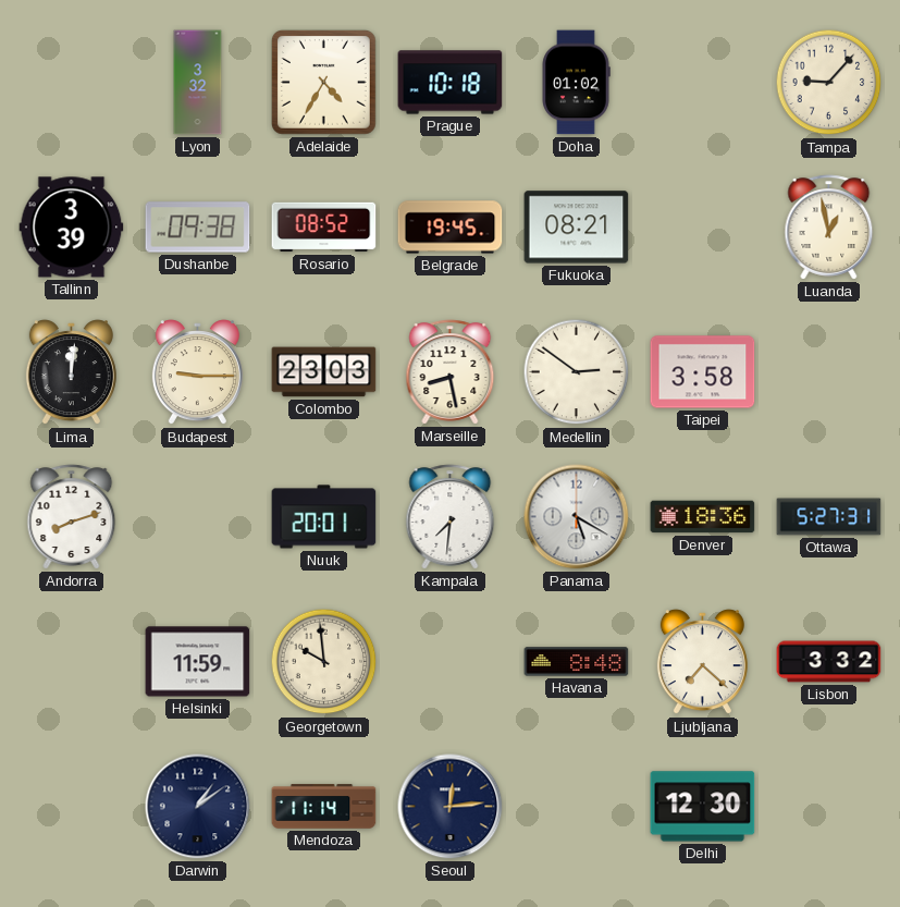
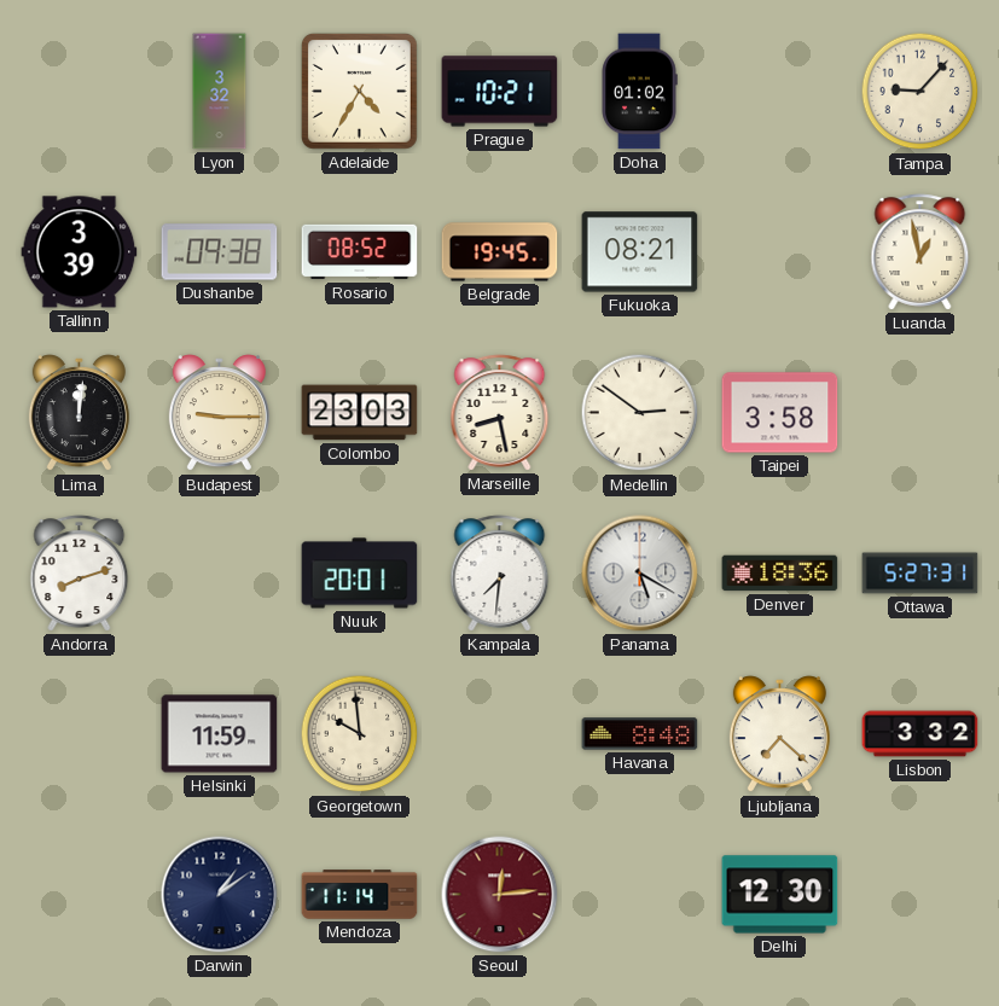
Prague: 10:18 -> 10:21
Seoul dial: navy -> burgundy
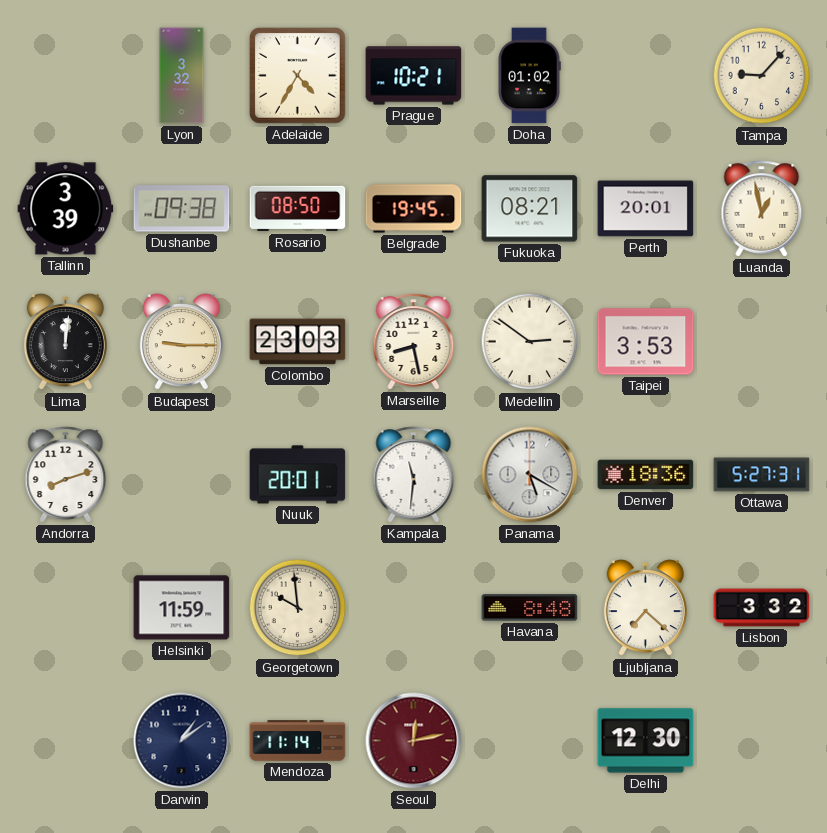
Rosario: 08:52 -> 08:50
Perth: none -> 20:01
Taipei: 3:58 -> 3:53
Kampala: 7:31 -> 11:31
Seoul: 12:14 -> 12:13
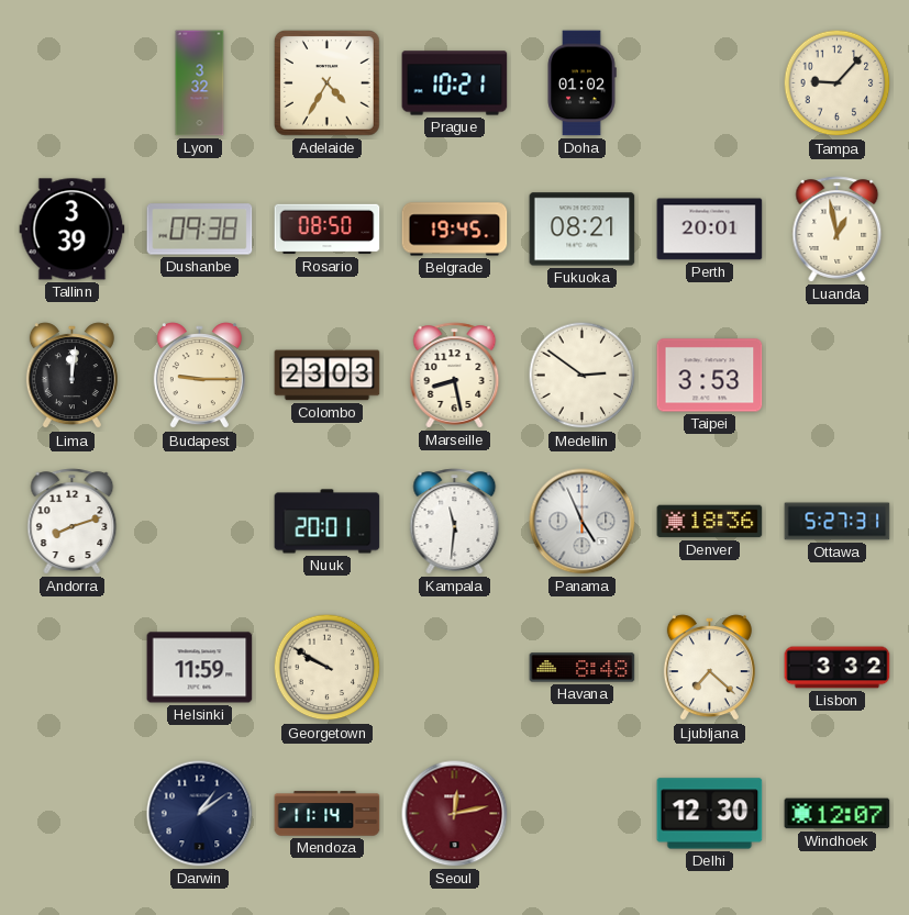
Panama: 5:20 -> 4:56
Georgetown: 9:59 -> 9:50
Windhoek: none -> 12:07
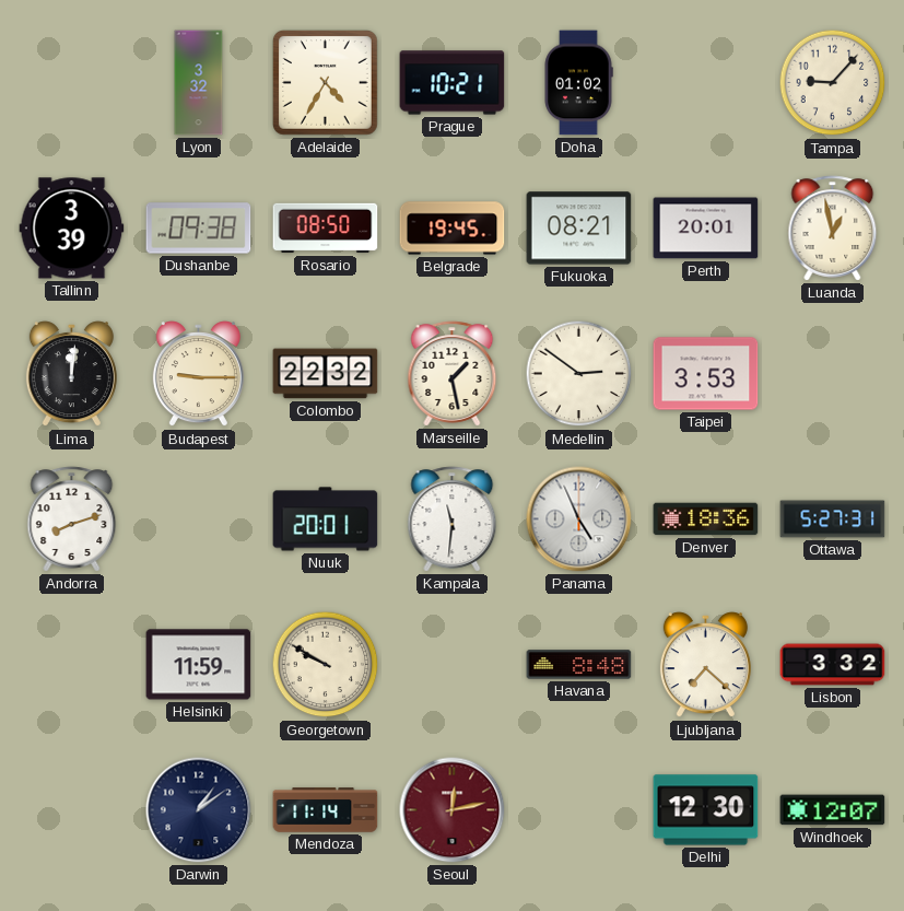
Colombo: 23:03 -> 22:32
Marseille: 8:28 -> 1:28
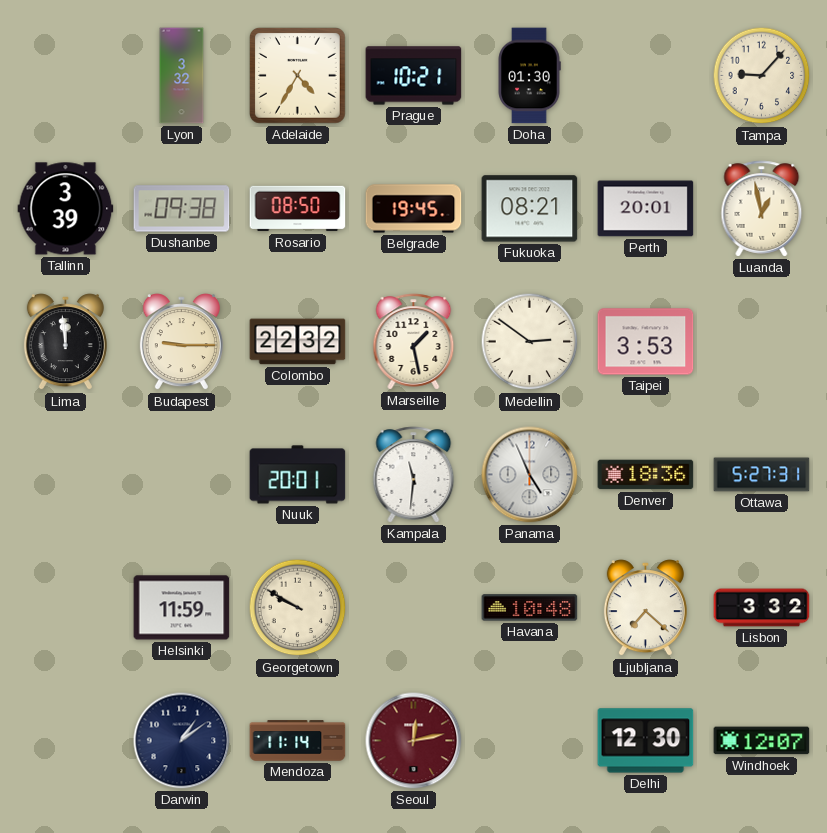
Doha: 01:02 -> 01:30
Lima: 12:01 -> 11:59
Andorra: 8:12 -> none
Havana: 8:48 -> 10:48
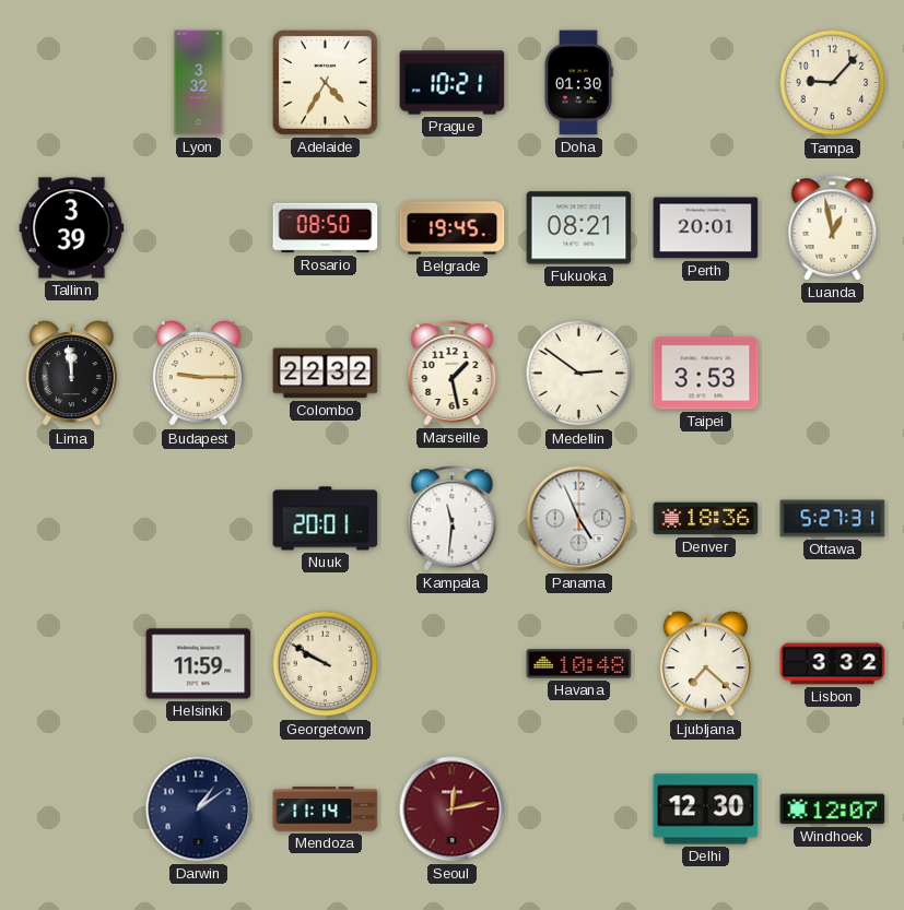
Dushanbe: 09:38 -> none
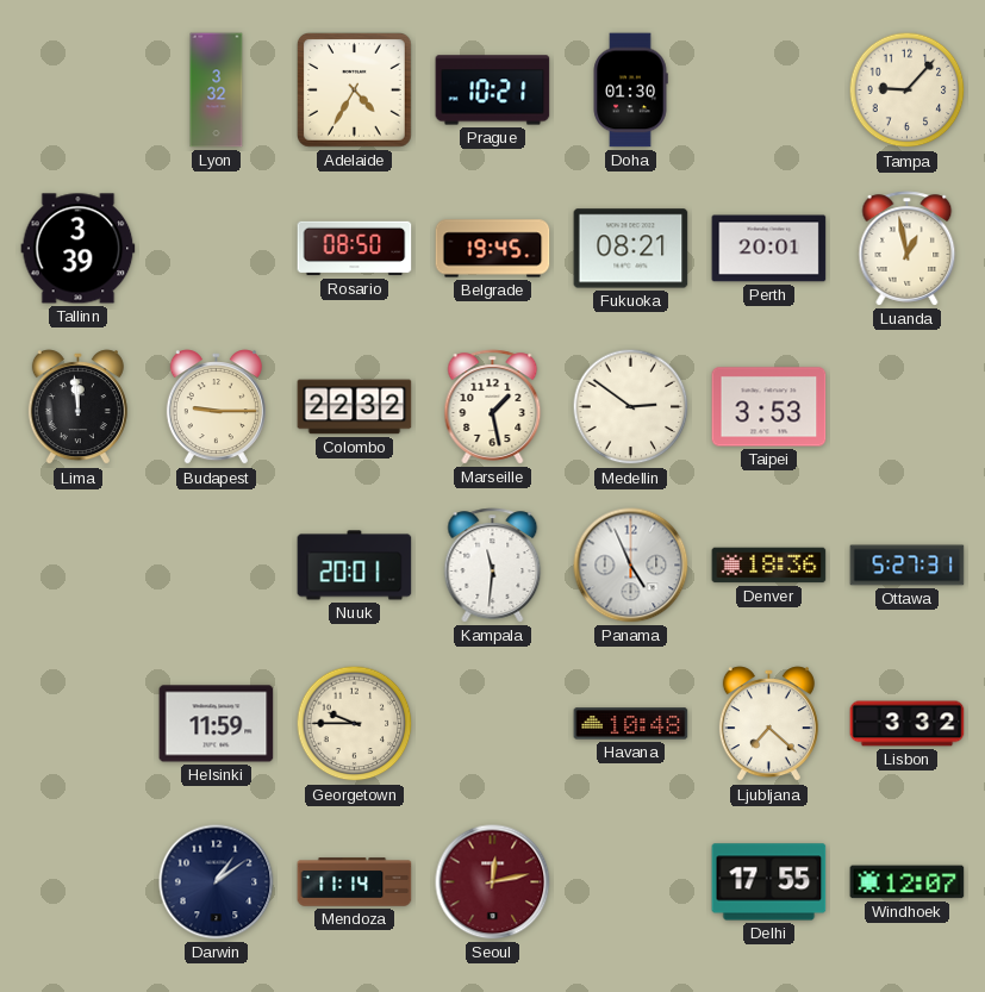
Georgetown: 9:50 -> 9:45
Delhi: 12:30 -> 17:55
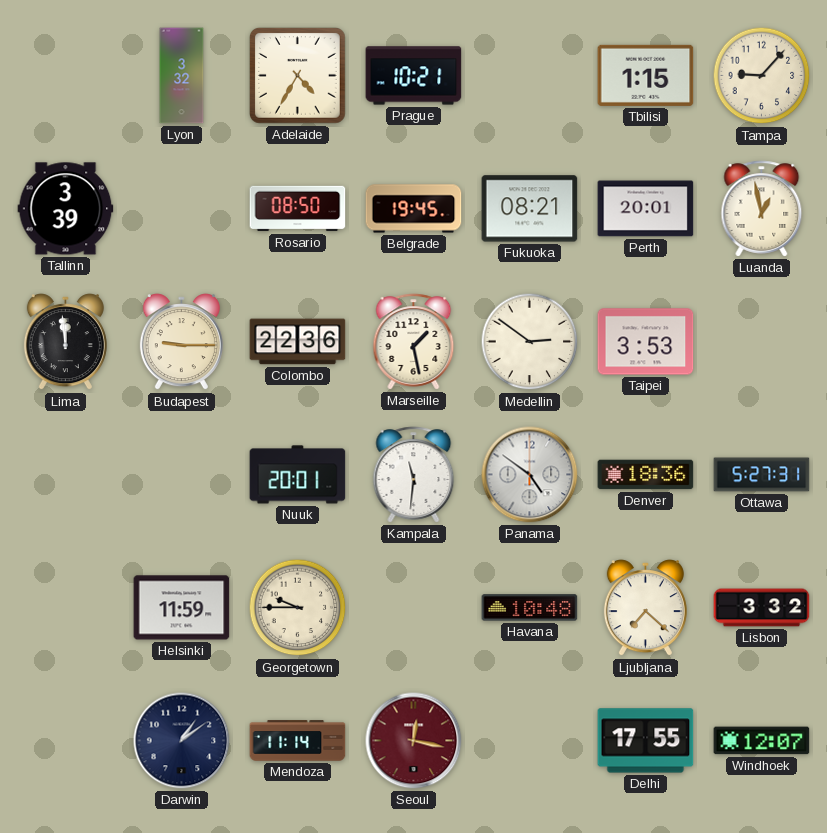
Doha: 01:30 -> none
Tbilisi: none -> 1:15
Colombo: 22:32 -> 22:36
Panama: 4:56 -> 4:51
Seoul: 12:13 -> 12:17
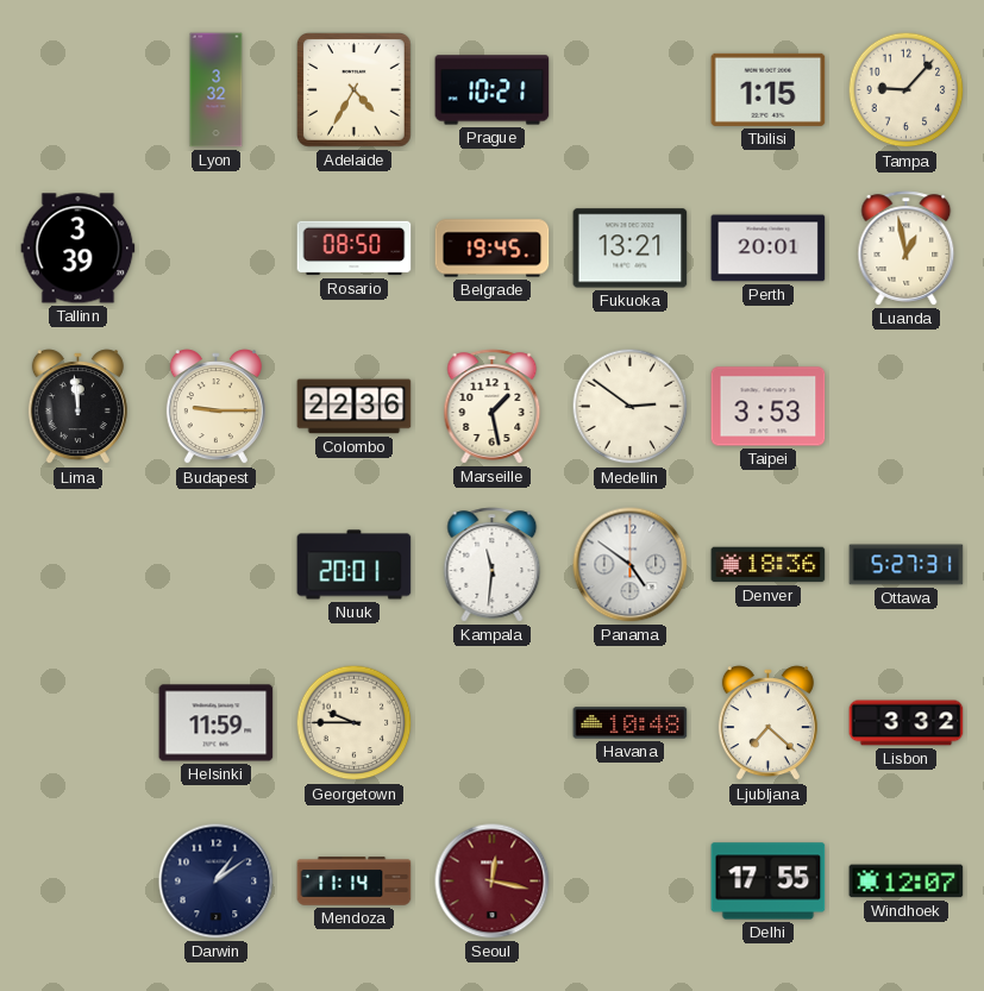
Fukuoka: 08:21 -> 13:21
